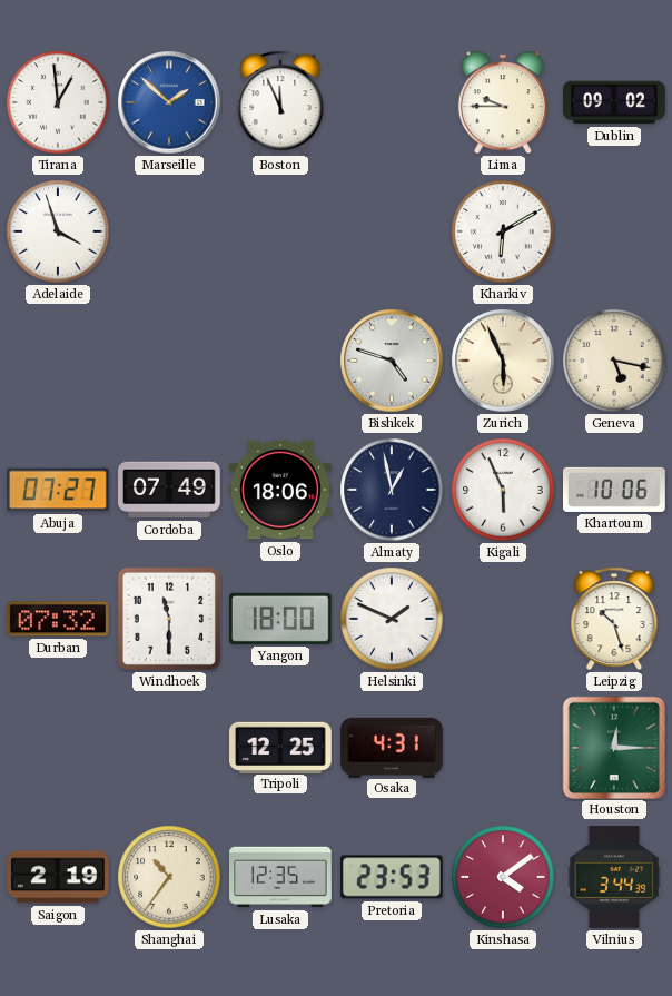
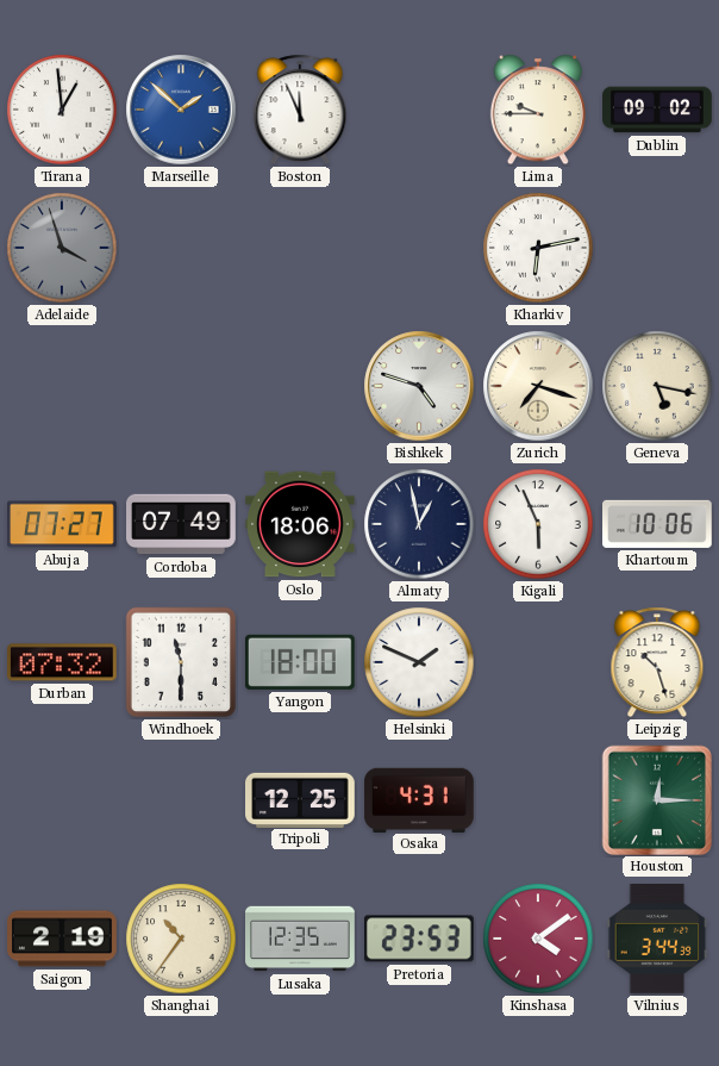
Adelaide dial: white -> grey
Kharkiv: 6:10 -> 6:13
Zurich: 5:56 -> 7:18
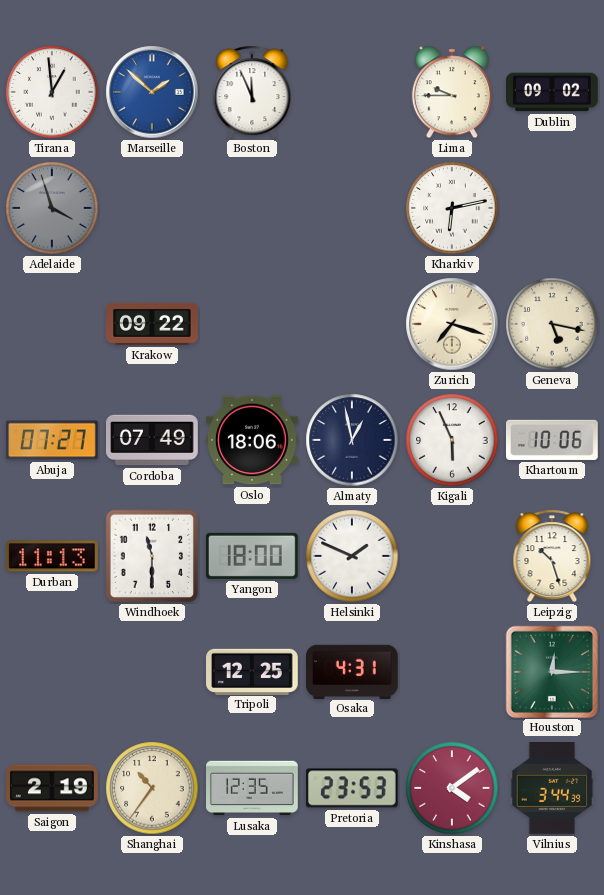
Krakow: none -> 09:22
Bishkek: 4:48 -> none
Durban: 07:32 -> 11:13
